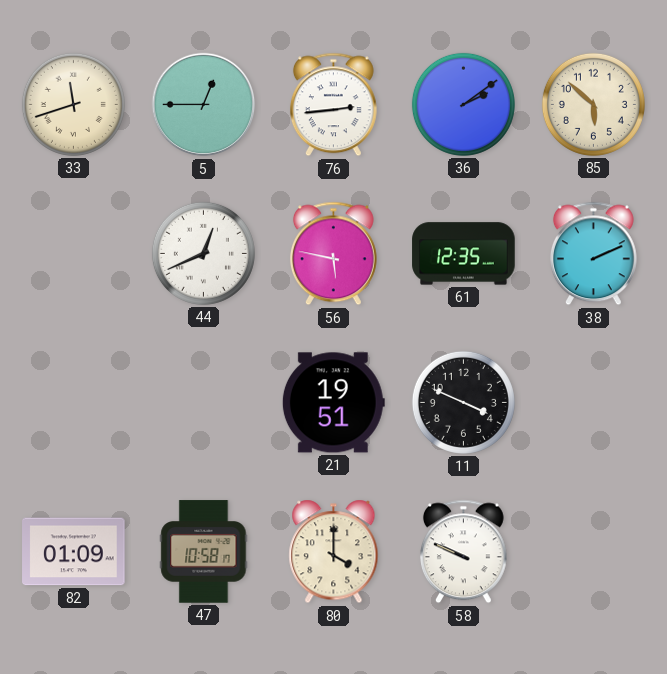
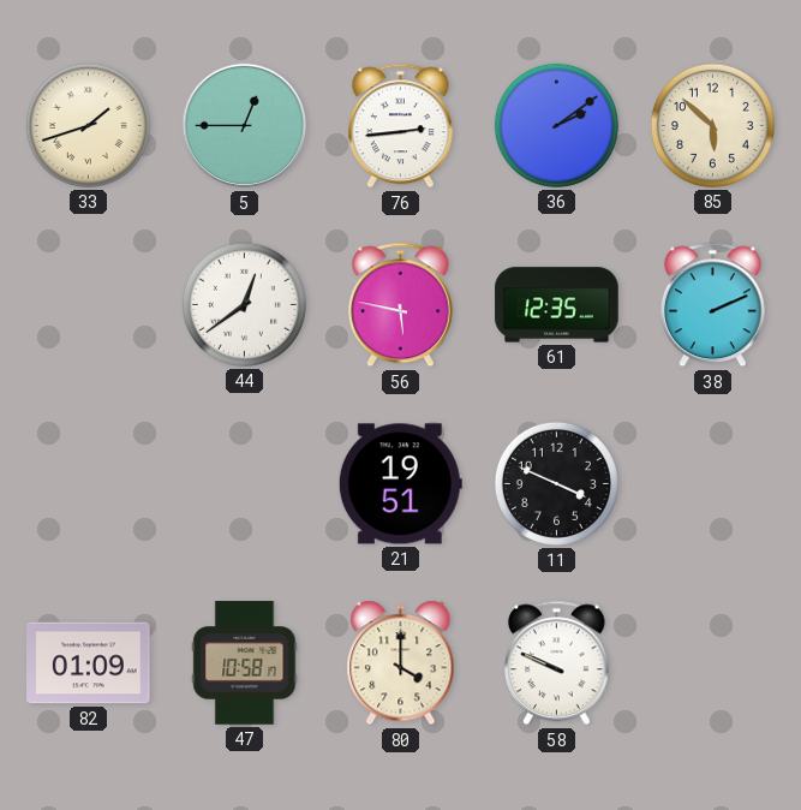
33: 11:42 -> 1:42
44: 12:41 -> 12:39
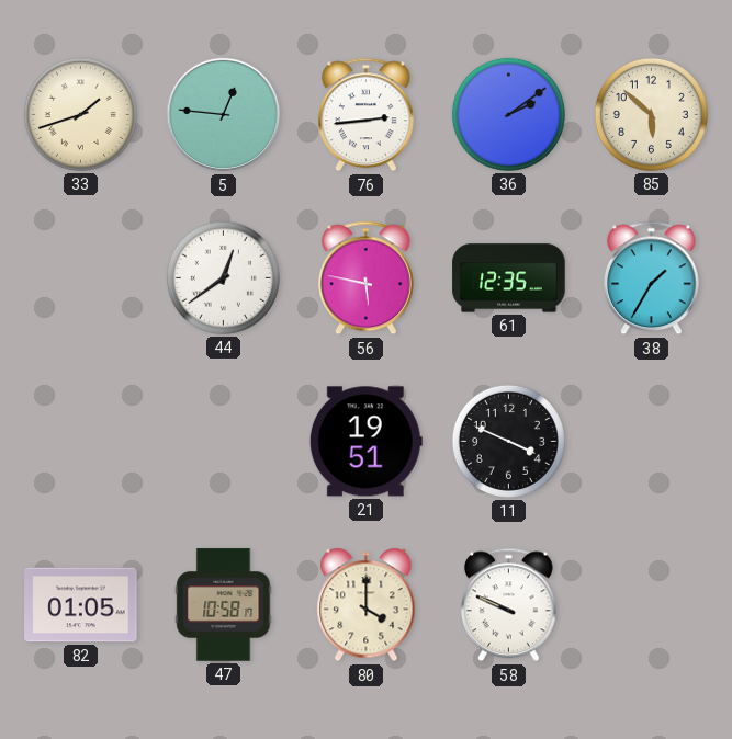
5: 12:45 -> 12:46
38: 2:11 -> 1:35
82: 01:09 -> 01:05
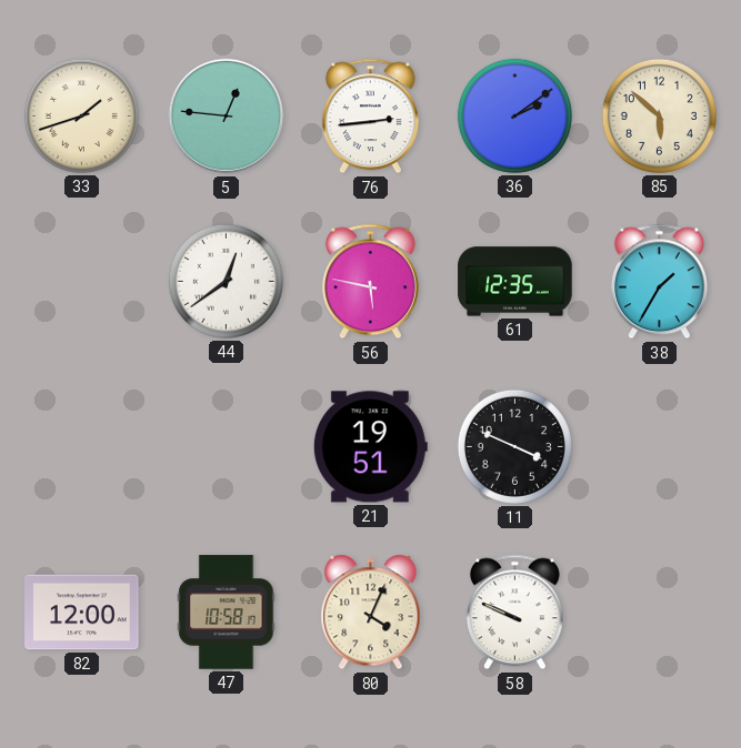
82: 01:05 -> 12:00
80: 4:00 -> 4:04
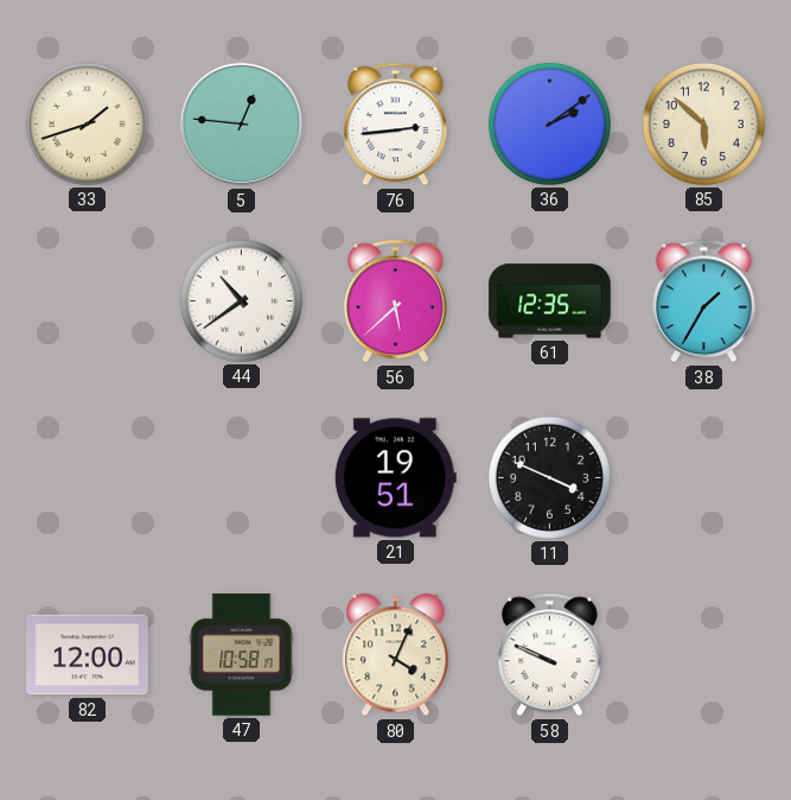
44: 12:39 -> 10:39
56: 5:47 -> 5:38
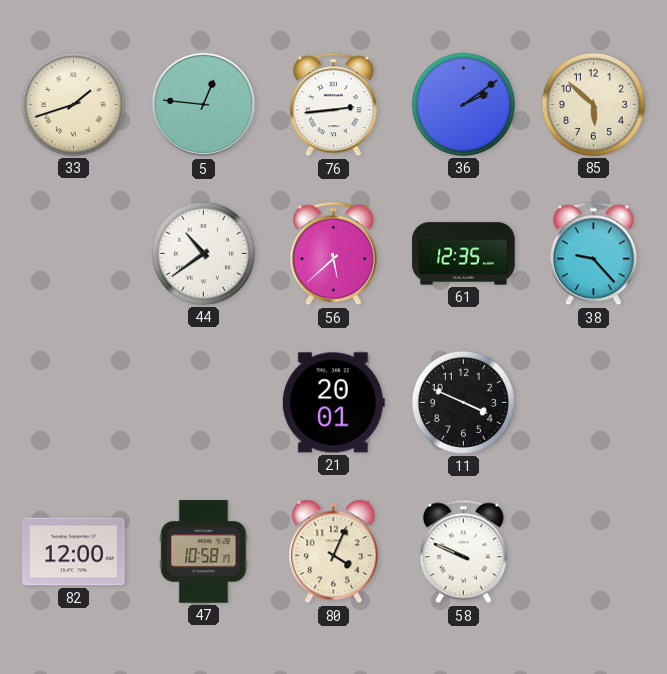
38: 1:35 -> 9:23
21: 19:51 -> 20:01
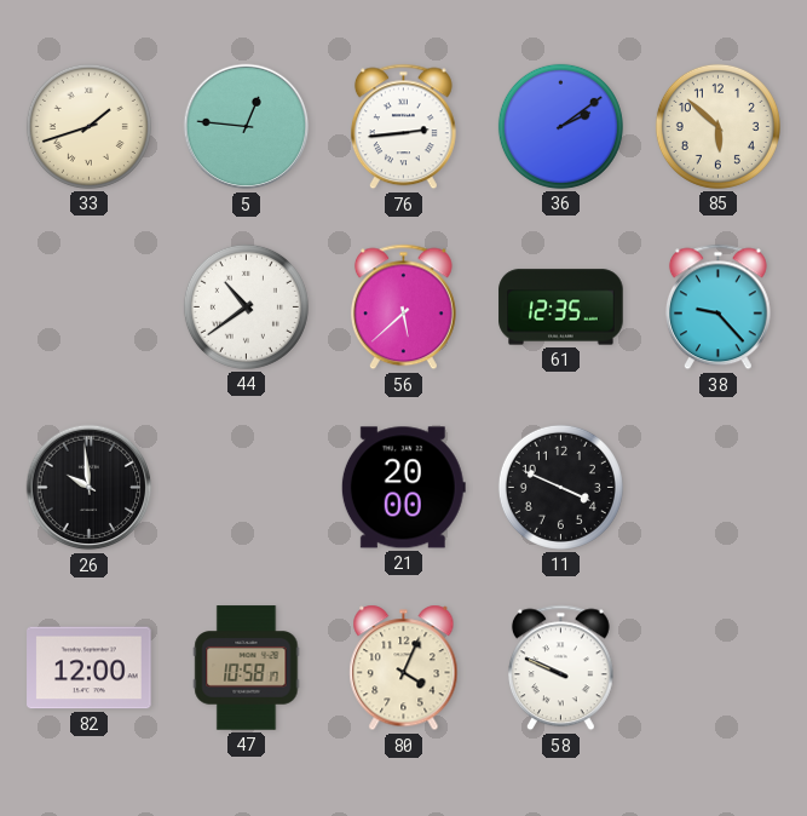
26: none -> 9:59
21: 20:01 -> 20:00
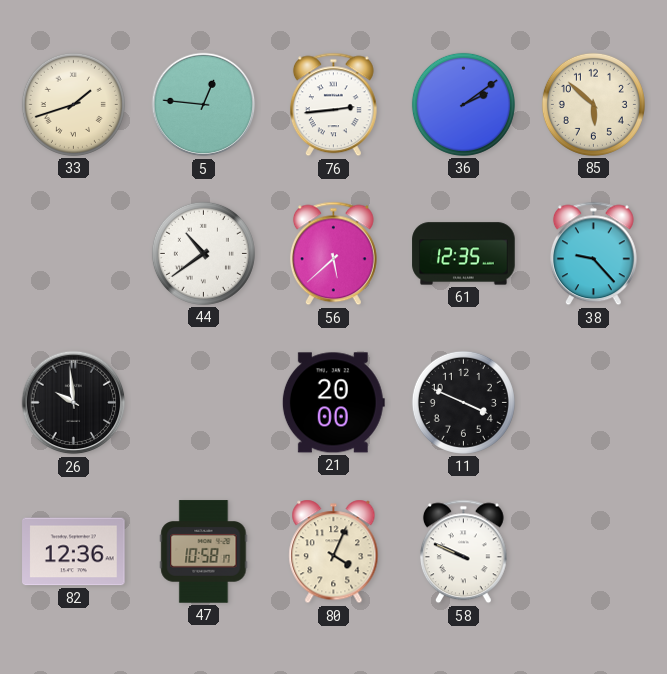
82: 12:00 -> 12:36
